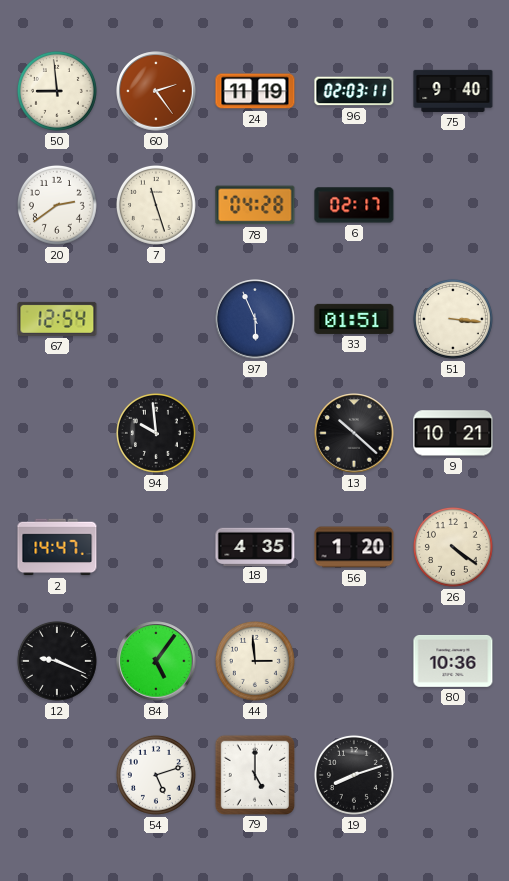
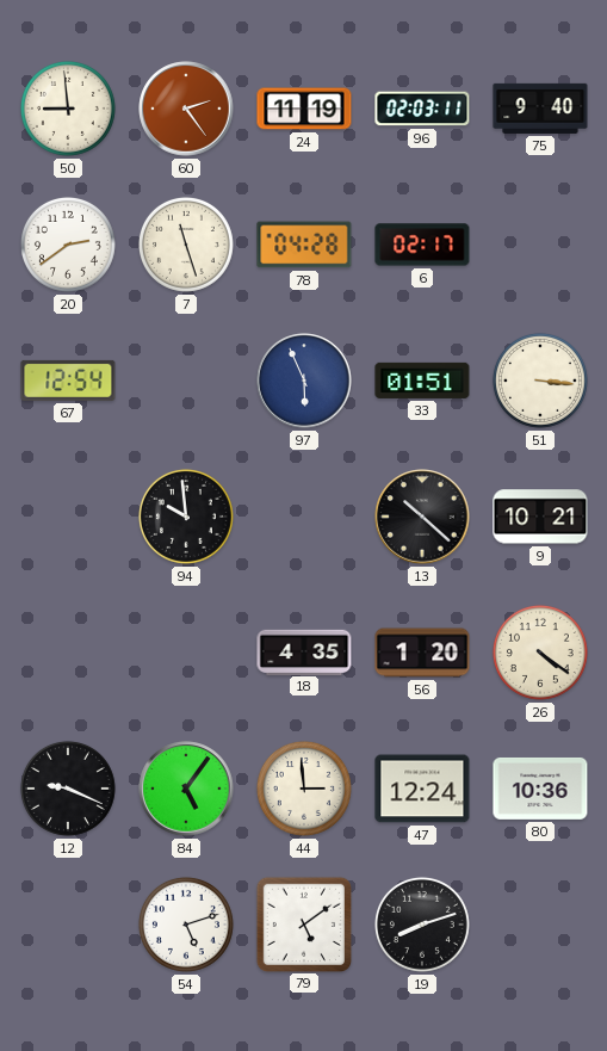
2: 14:47 -> none
47: none -> 12:24
79: 5:00 -> 5:09
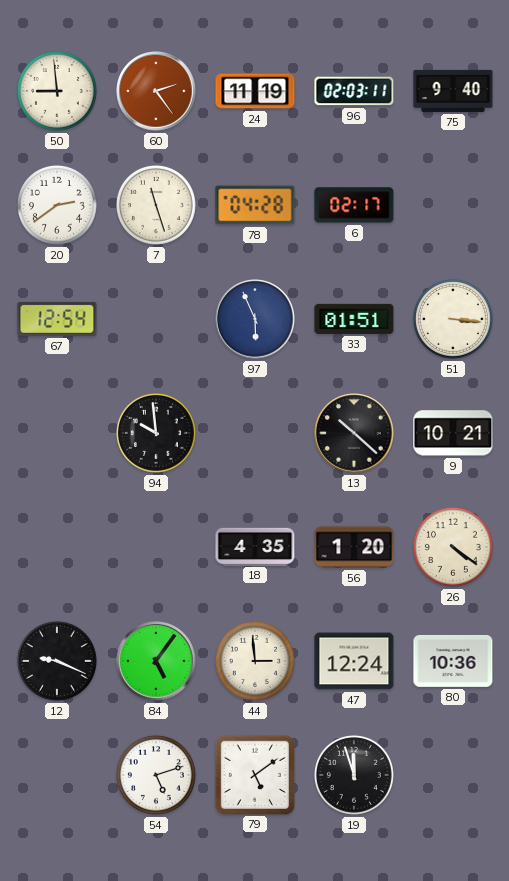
19: 8:12 -> 11:57
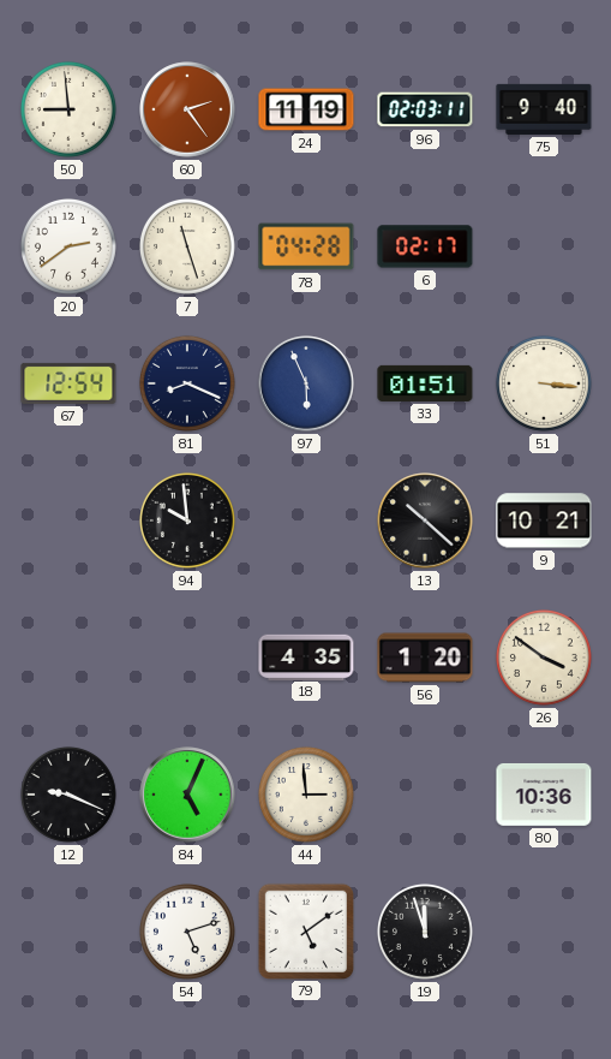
81: none -> 8:19
26: 4:21 -> 3:51
84: 5:06 -> 5:04
47: 12:24 -> none
